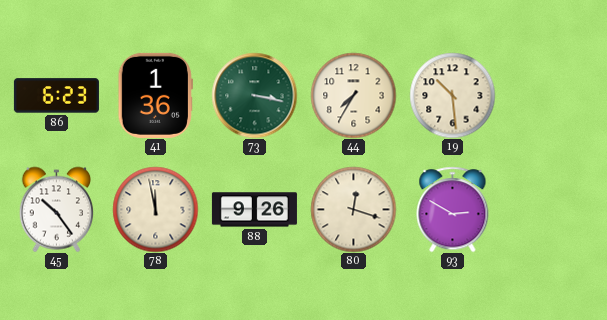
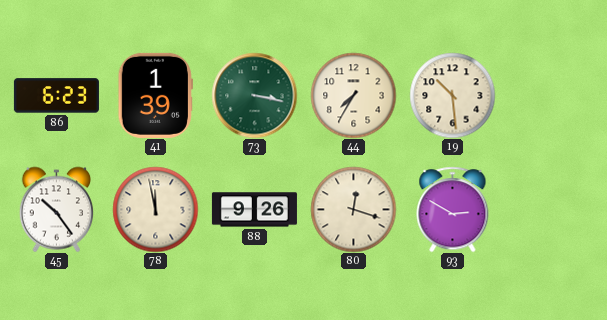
41: 1:36 -> 1:39
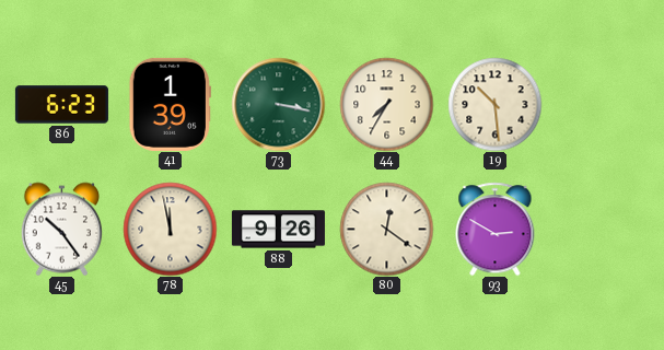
80: 12:18 -> 12:21
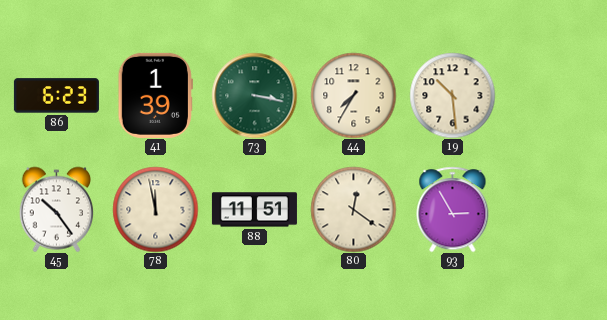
88: 9:26 -> 11:51
93: 2:50 -> 2:55
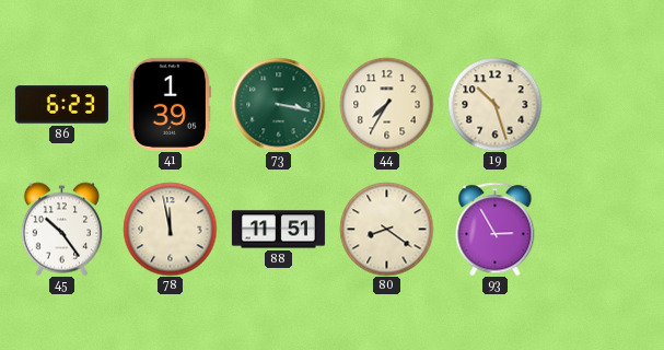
19: 10:29 -> 10:27
80: 12:21 -> 8:21
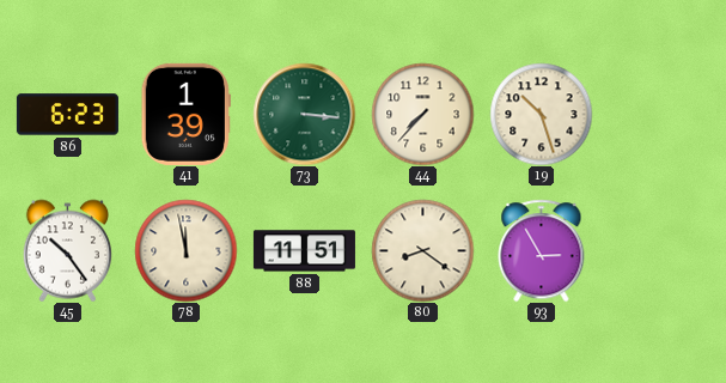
73: 3:17 -> 3:16
44: 7:35 -> 7:37
